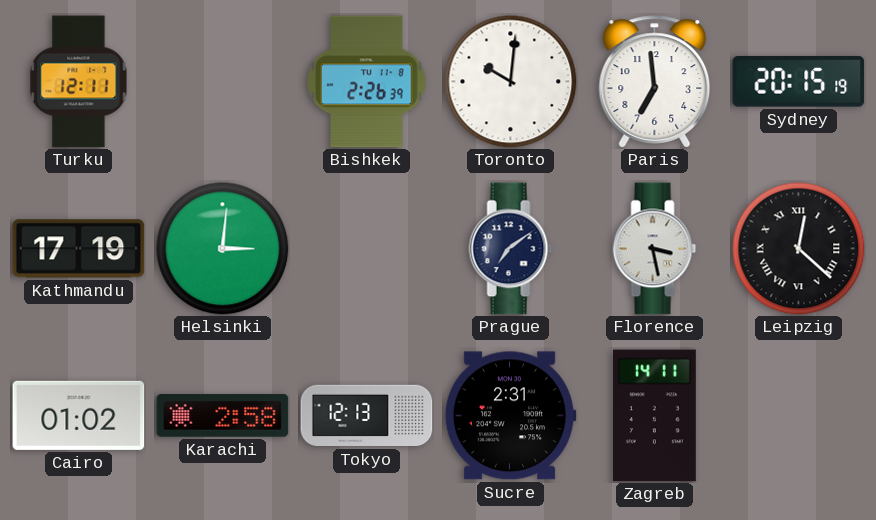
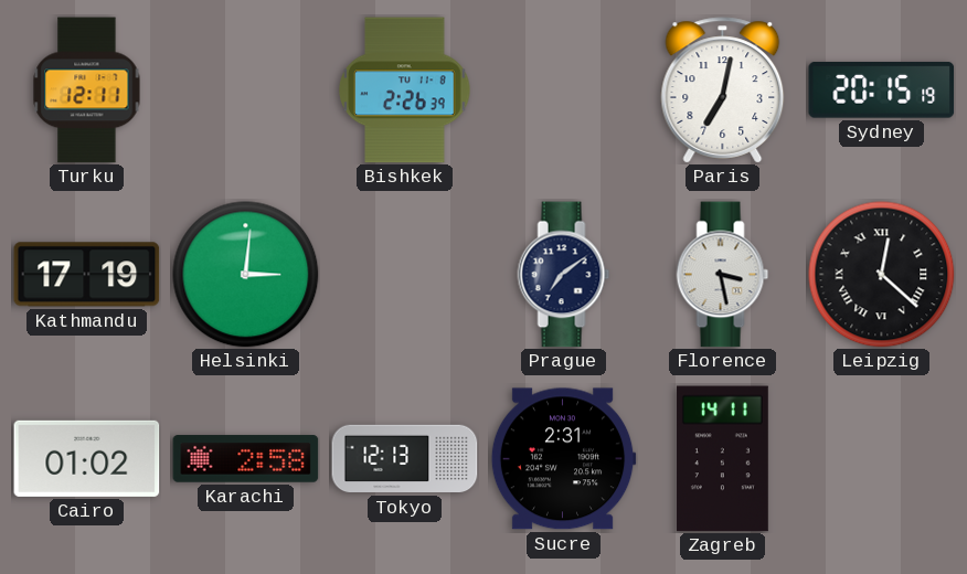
Toronto: 10:01 -> none
Paris: 6:59 -> 7:02
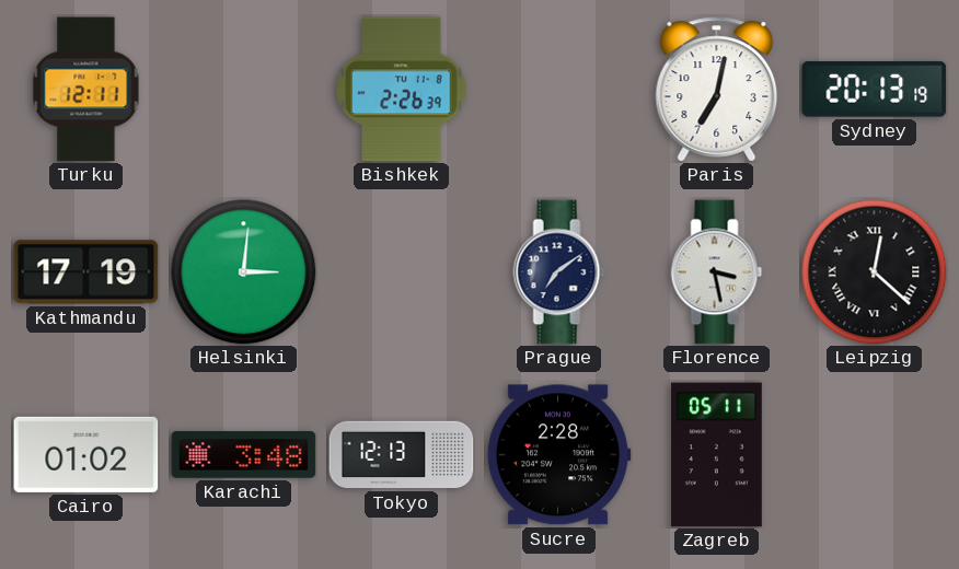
Sydney: 20:15 -> 20:13
Karachi: 2:58 -> 3:48
Sucre: 2:31 -> 2:28
Zagreb: 14:11 -> 05:11
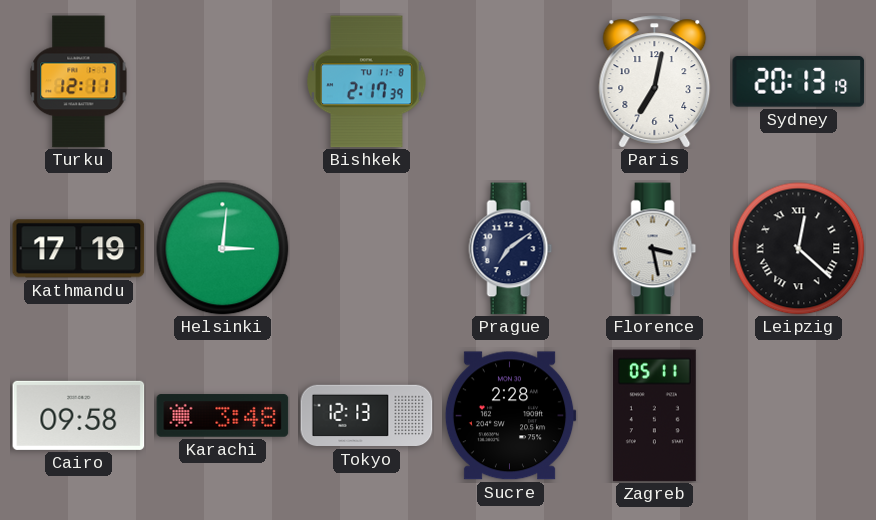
Bishkek: 2:26 -> 2:17
Cairo: 01:02 -> 09:58
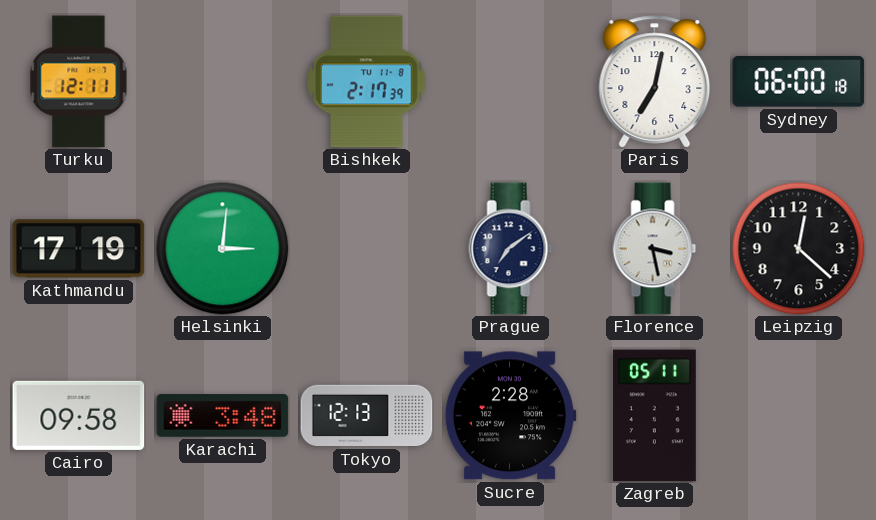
Sydney: 20:13 -> 06:00
Leipzig numerals: Roman -> Arabic
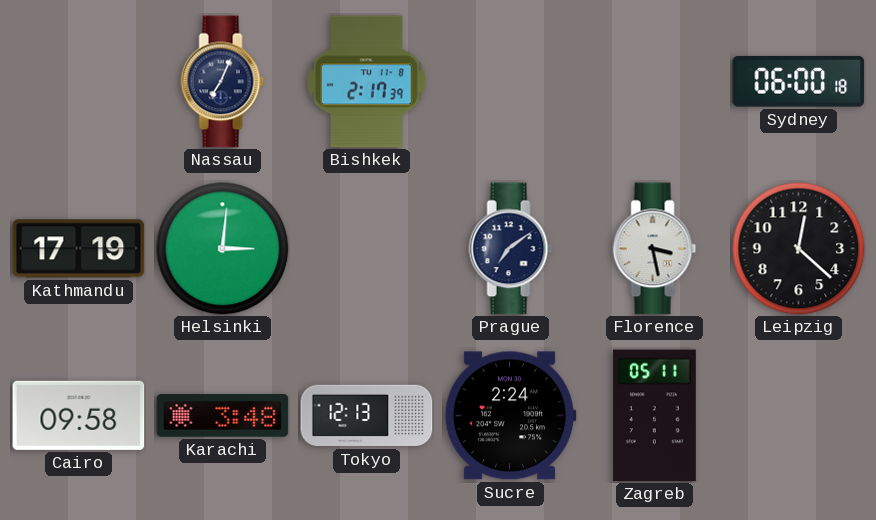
Turku: 12:11 -> none
Nassau: none -> 7:04
Paris: 7:02 -> none
Sucre: 2:28 -> 2:24
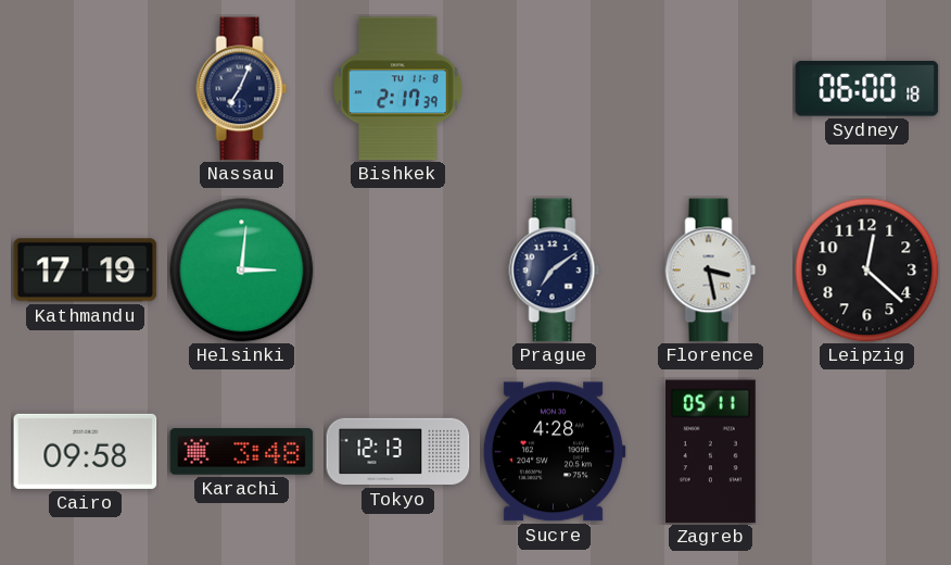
Sucre: 2:24 -> 4:28
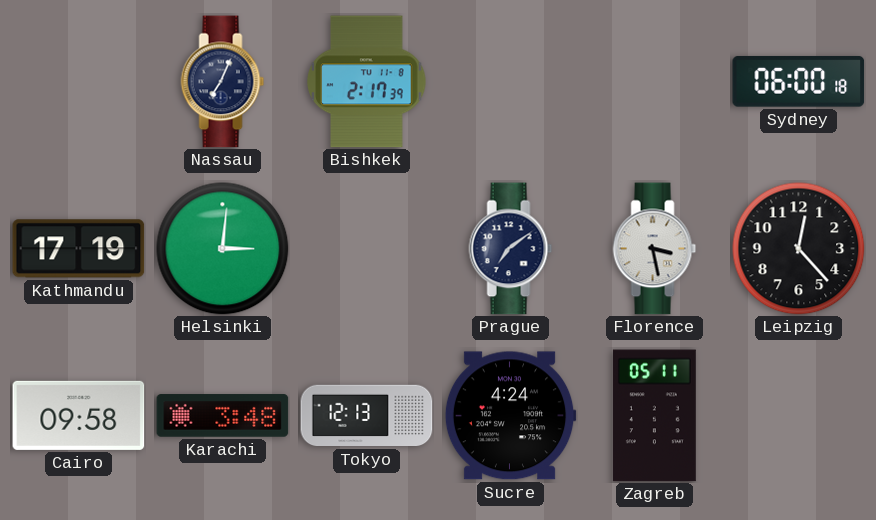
Leipzig: 12:22 -> 12:23
Sucre: 4:28 -> 4:24
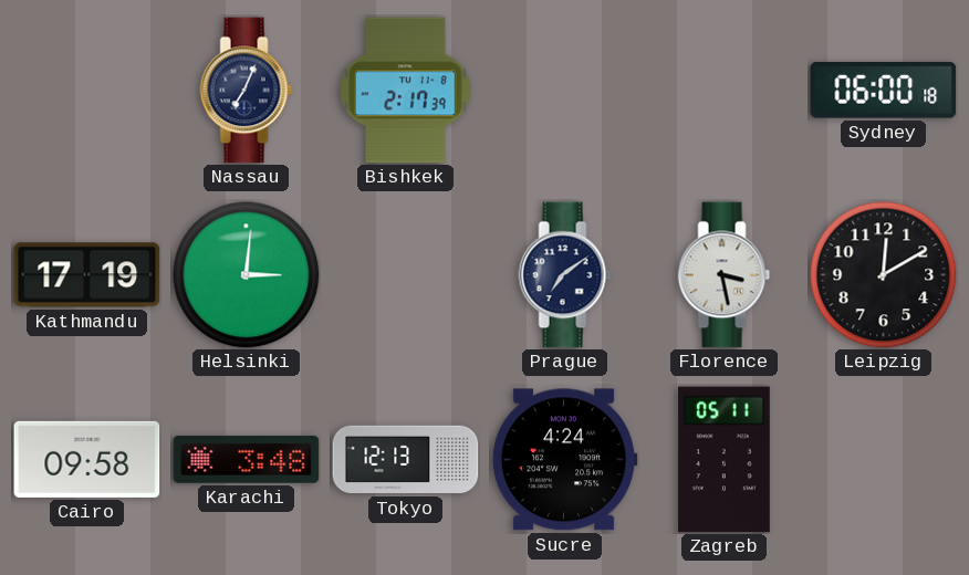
Leipzig: 12:23 -> 12:10
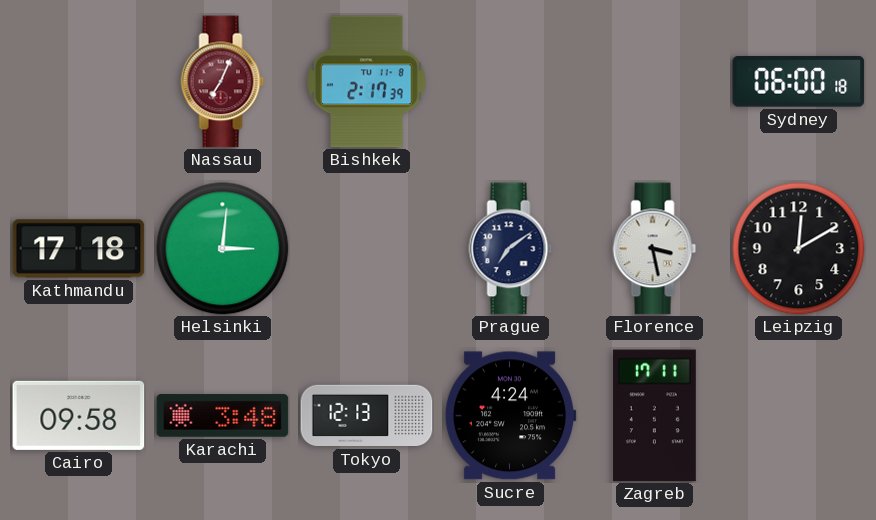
Nassau dial: navy -> burgundy
Kathmandu: 17:19 -> 17:18
Zagreb: 05:11 -> 17:11
